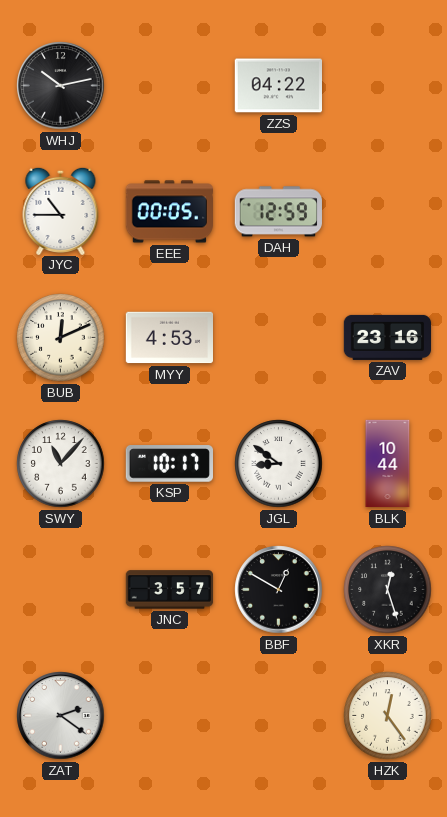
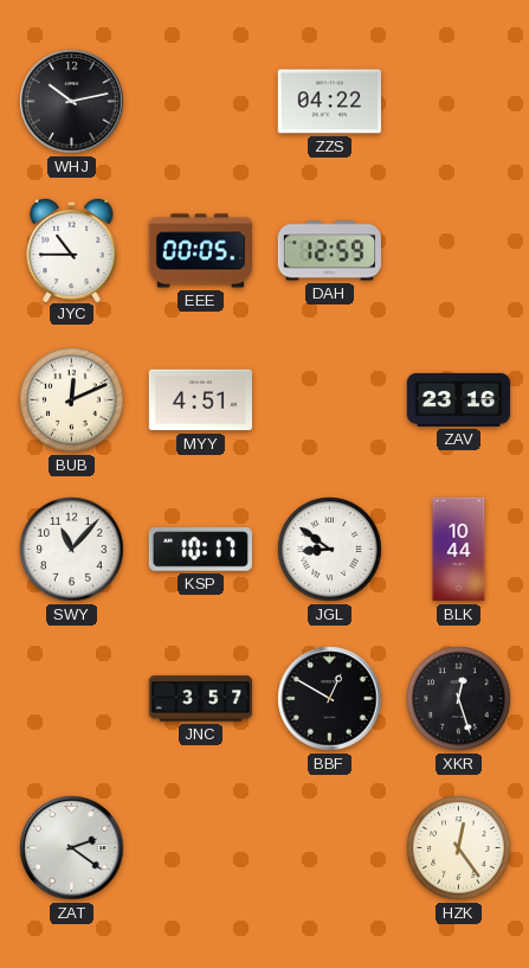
MYY: 4:53 -> 4:51
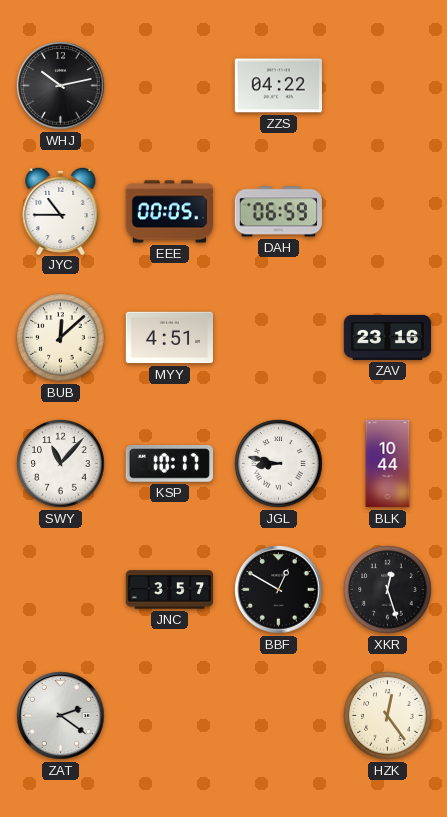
DAH: 12:59 -> 06:59
BUB: 12:11 -> 12:08
JGL: 8:51 -> 8:47
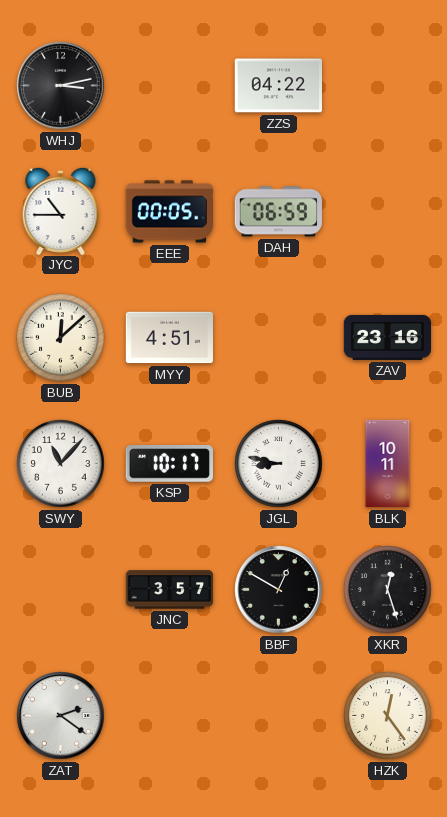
WHJ: 10:13 -> 3:13
BLK: 10:44 -> 10:11
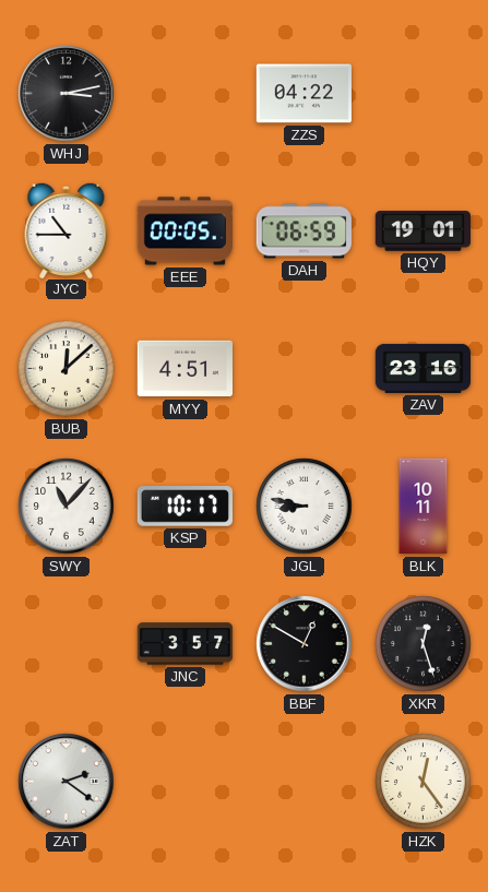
HQY: none -> 19:01
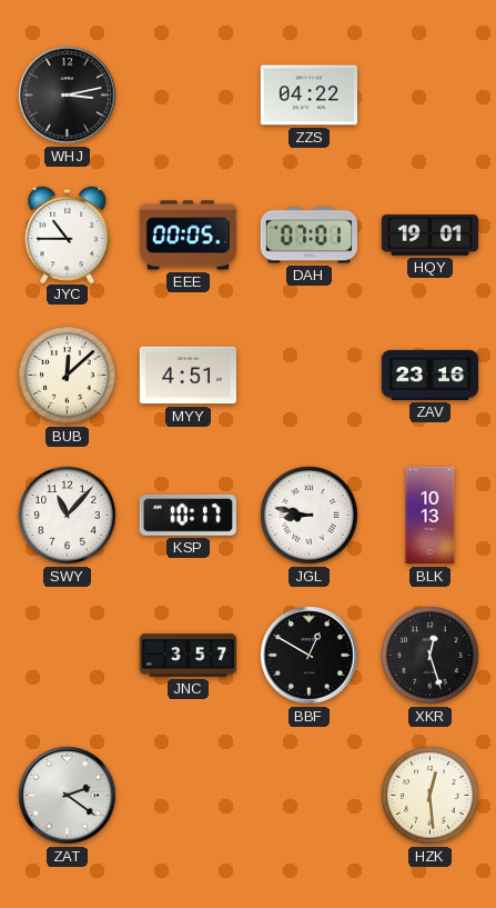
DAH: 06:59 -> 07:01
BLK: 10:11 -> 10:13
HZK: 12:24 -> 12:29
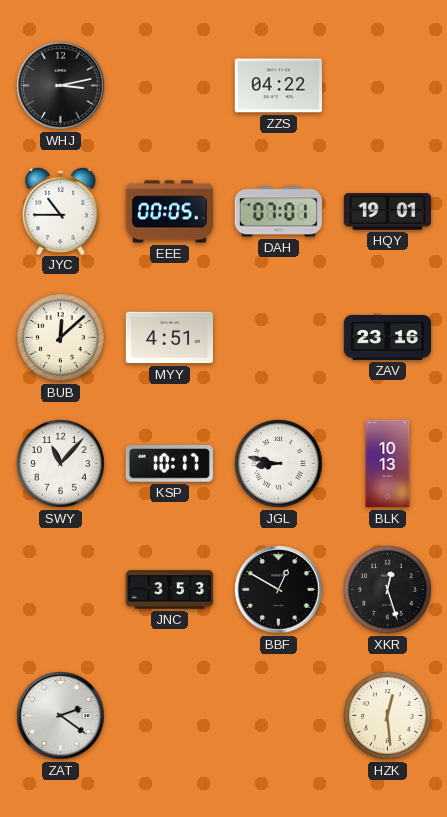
JNC: 3:57 -> 3:53
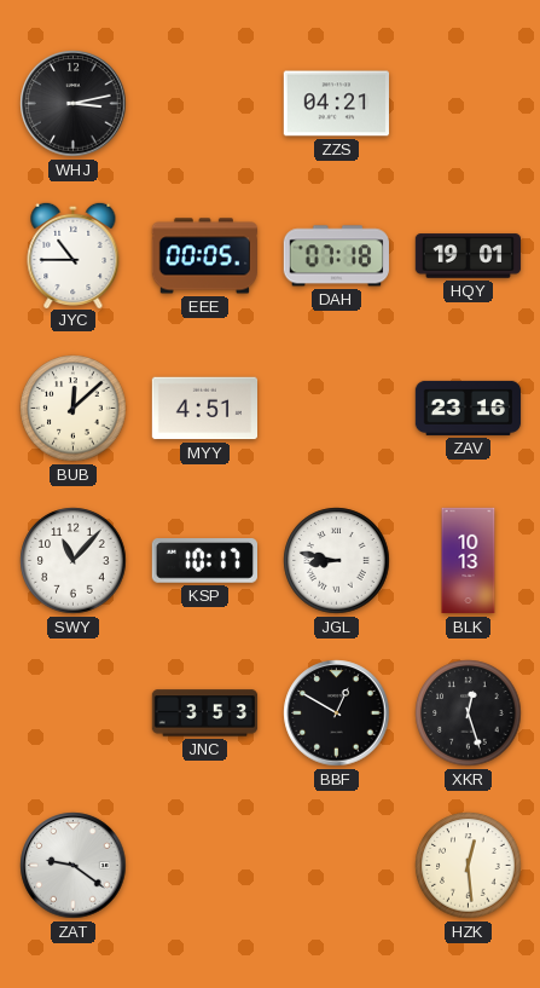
ZZS: 04:22 -> 04:21
DAH: 07:01 -> 07:18
ZAT: 2:21 -> 9:21
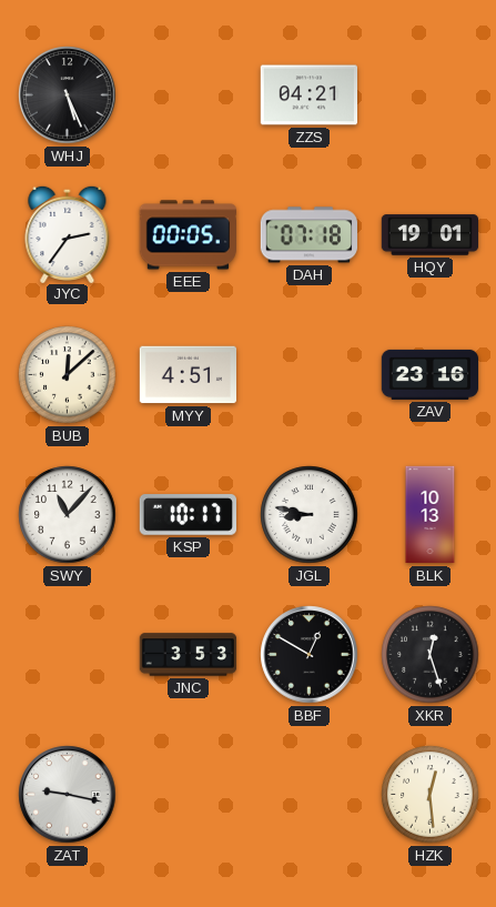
WHJ: 3:13 -> 5:26
JYC: 10:45 -> 2:36
ZAT: 9:21 -> 9:17
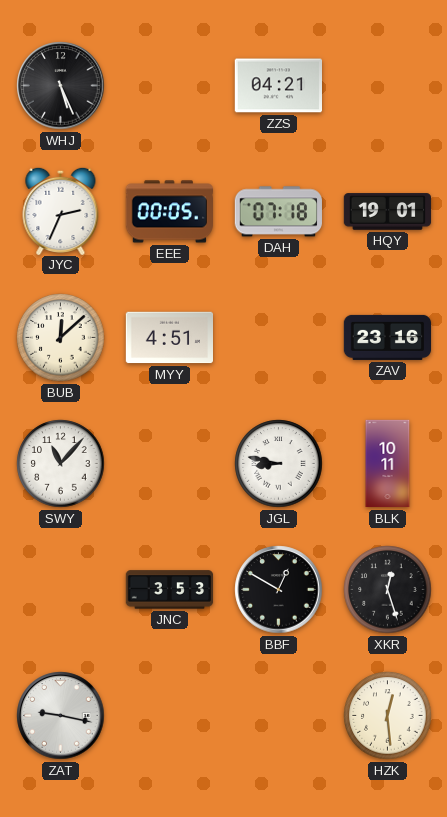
JYC: 2:36 -> 2:34
KSP: 10:17 -> none
BLK: 10:13 -> 10:11
